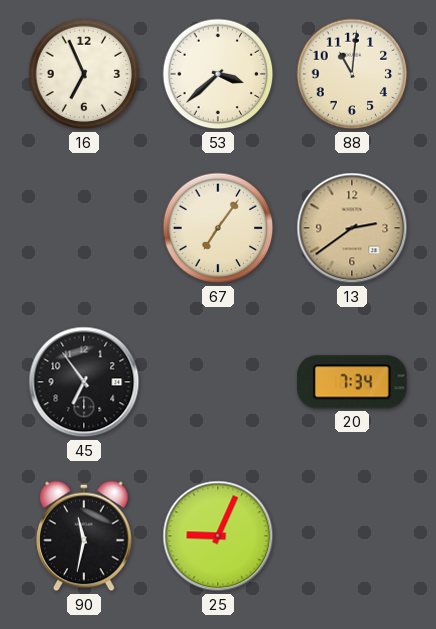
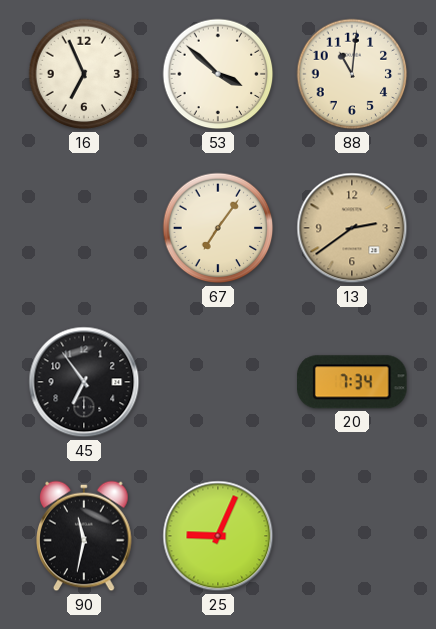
53: 3:38 -> 3:52
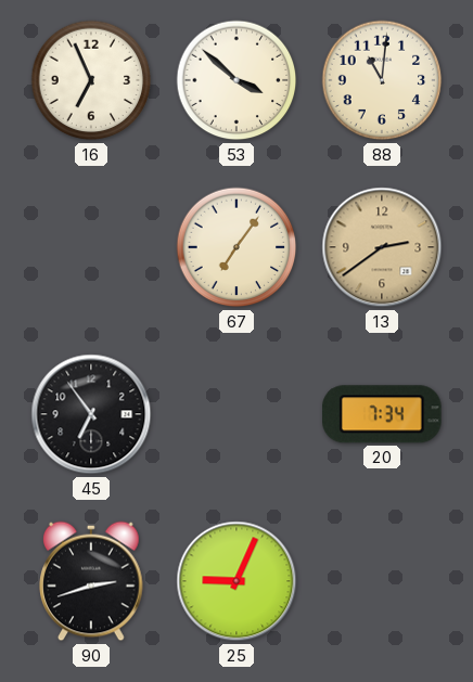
90: 11:32 -> 2:42
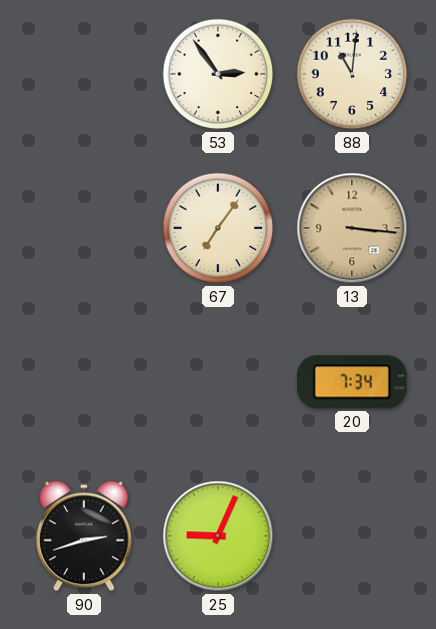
16: 6:56 -> none
53: 3:52 -> 2:54
13: 2:39 -> 3:16
45: 6:54 -> none
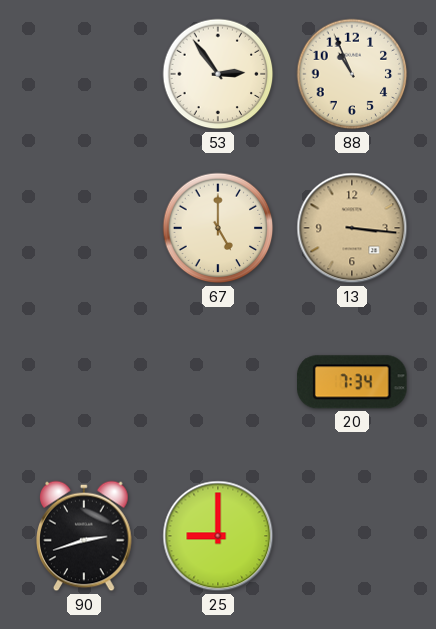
88: 11:01 -> 10:56
67: 7:06 -> 5:00
25: 9:04 -> 9:00
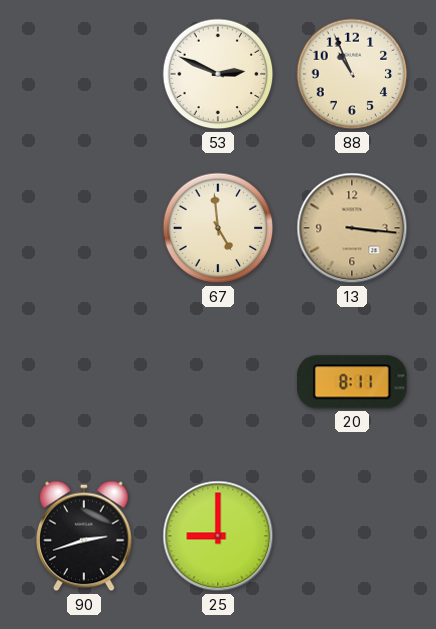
53: 2:54 -> 2:49
67: 5:00 -> 4:59
20: 7:34 -> 8:11
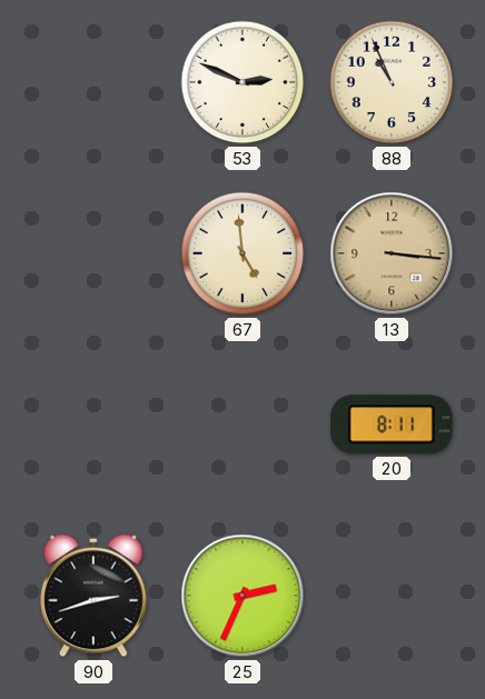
25: 9:00 -> 2:34
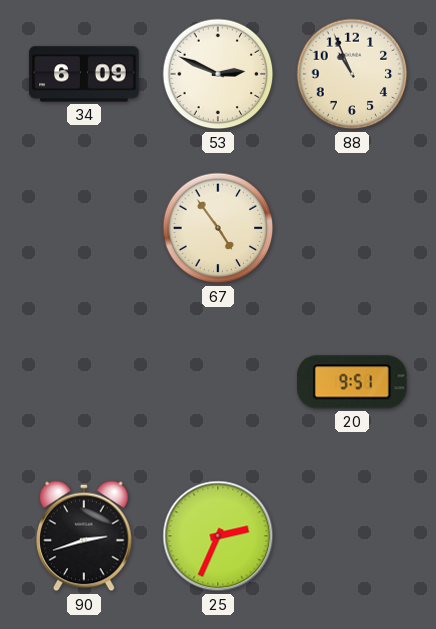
34: none -> 6:09
67: 4:59 -> 4:54
13: 3:16 -> none
20: 8:11 -> 9:51
